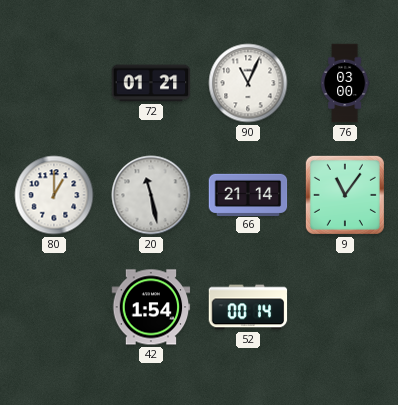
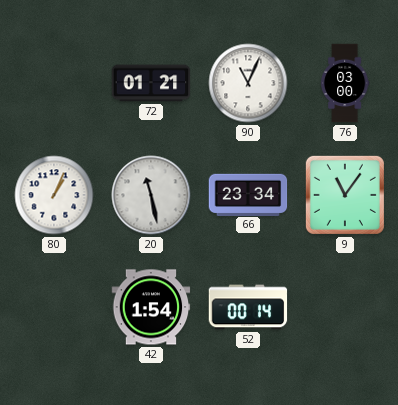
80: 1:00 -> 1:04
66: 21:14 -> 23:34
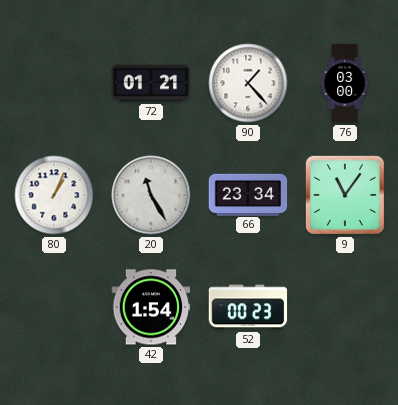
90: 11:04 -> 1:23
20: 11:28 -> 11:25
52: 00:14 -> 00:23
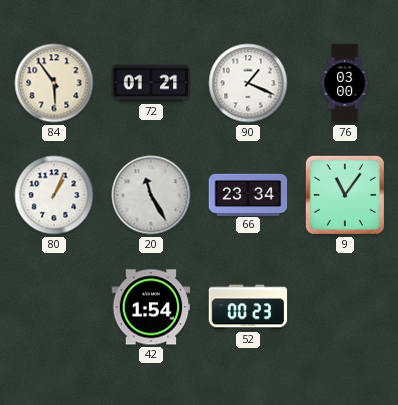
84: none -> 5:54
90: 1:23 -> 1:19
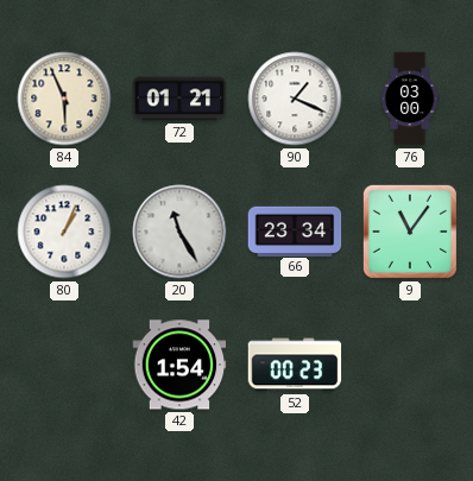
84: 5:54 -> 5:56
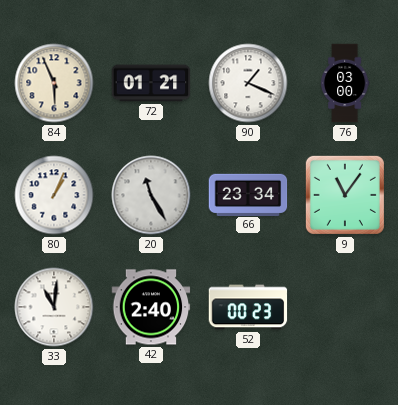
33: none -> 11:01
42: 1:54 -> 2:40
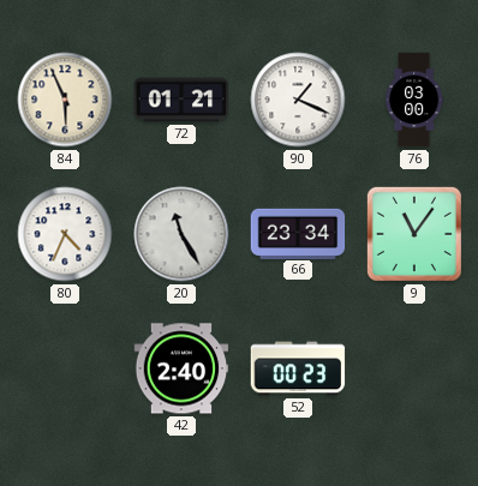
80: 1:04 -> 4:34
33: 11:01 -> none
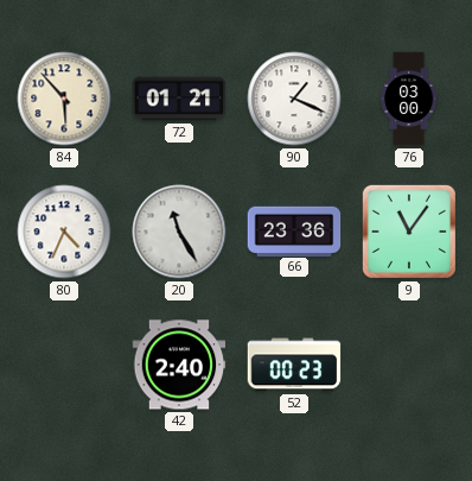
84: 5:56 -> 5:53
66: 23:34 -> 23:36
